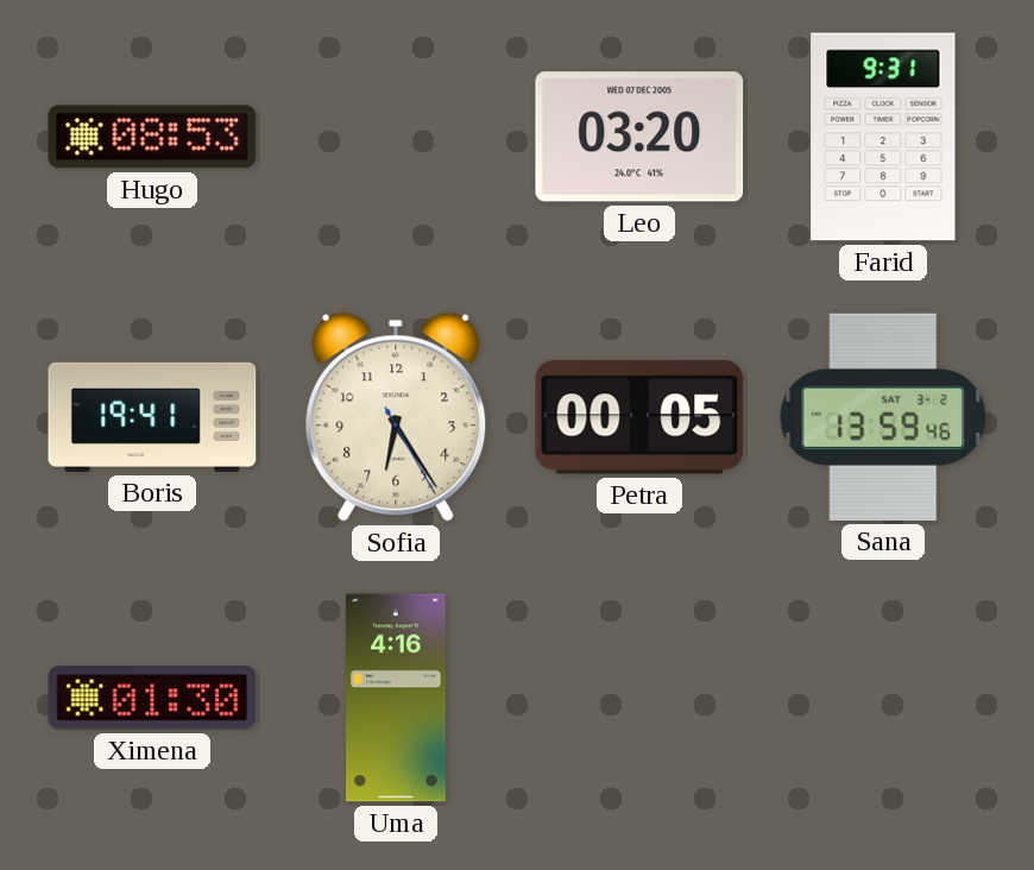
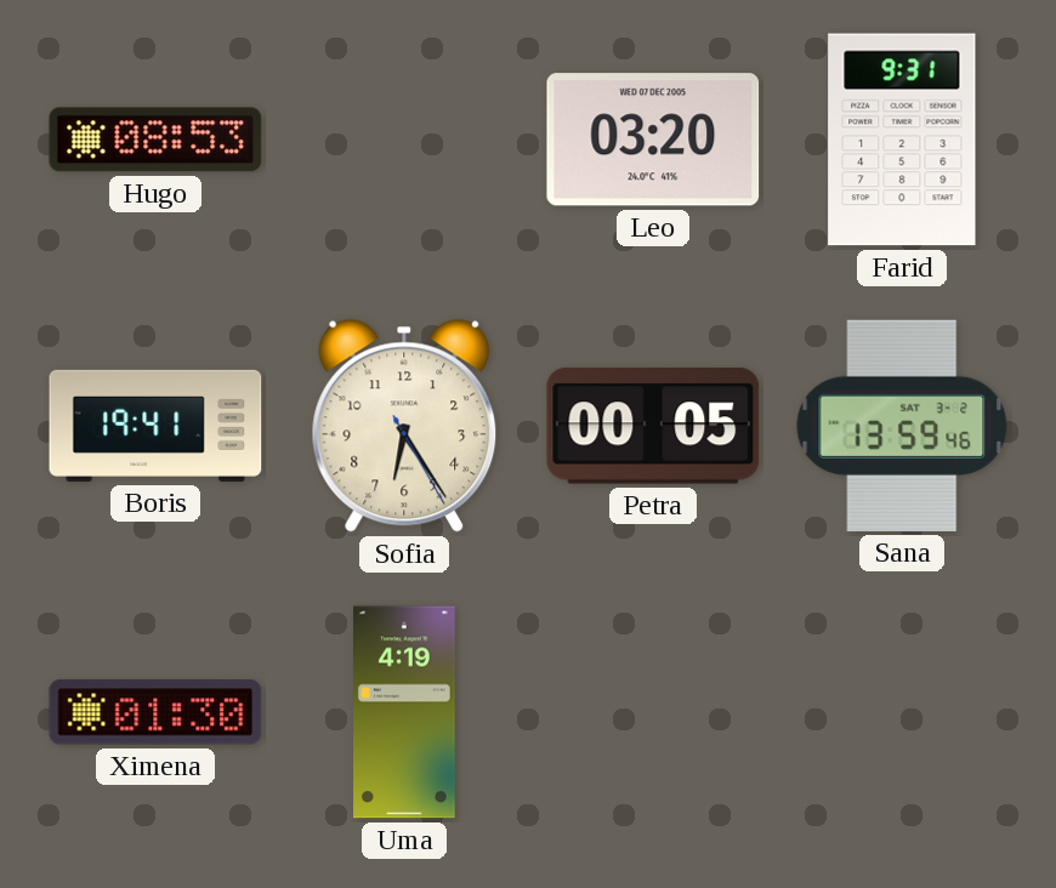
Uma: 4:16 -> 4:19
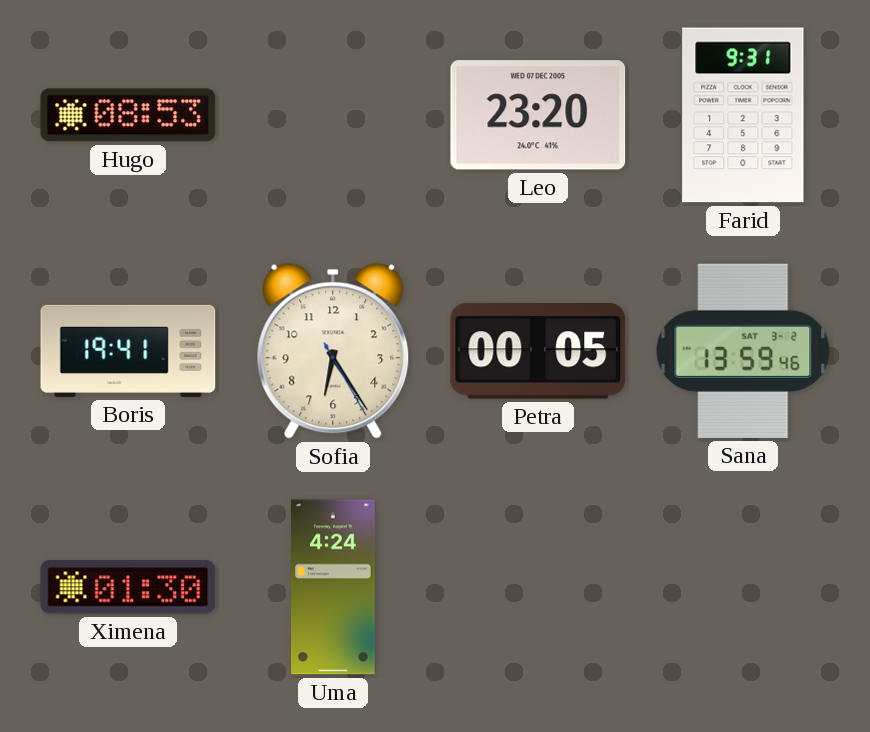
Leo: 03:20 -> 23:20
Uma: 4:19 -> 4:24
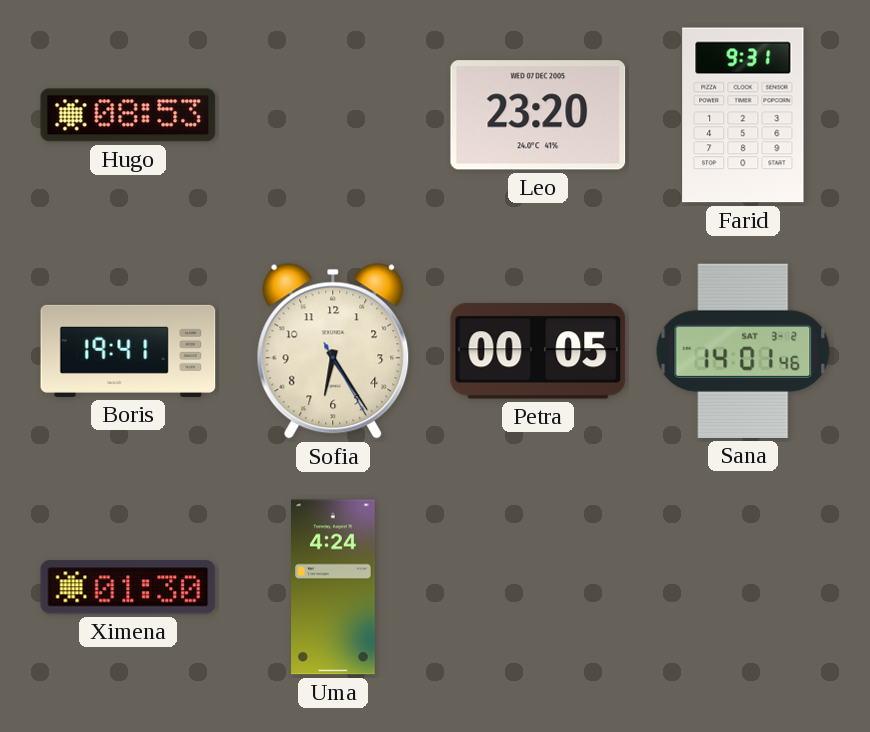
Sana: 13:59 -> 14:01
